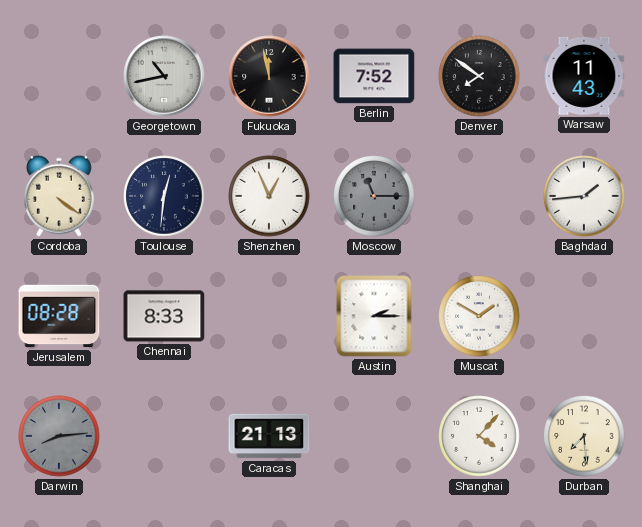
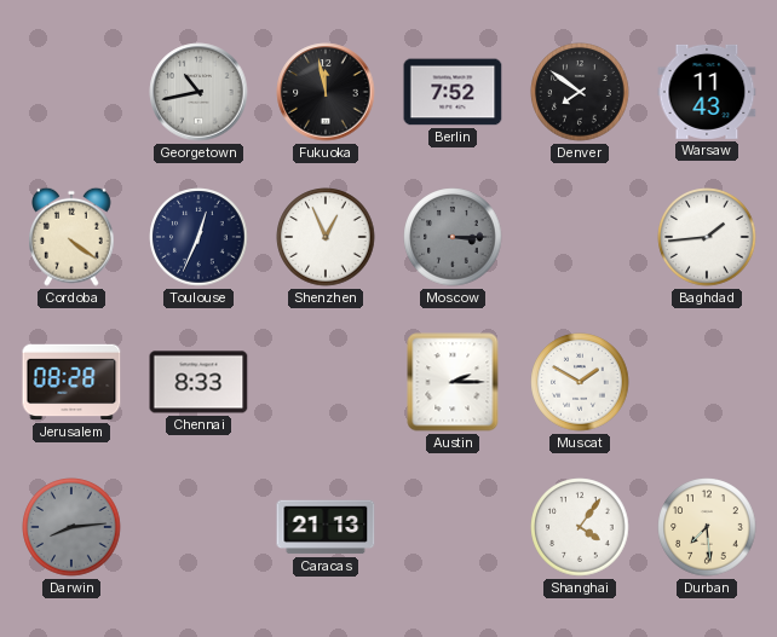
Toulouse: 12:31 -> 12:34
Moscow: 11:15 -> 3:15
Shanghai: 4:07 -> 4:06
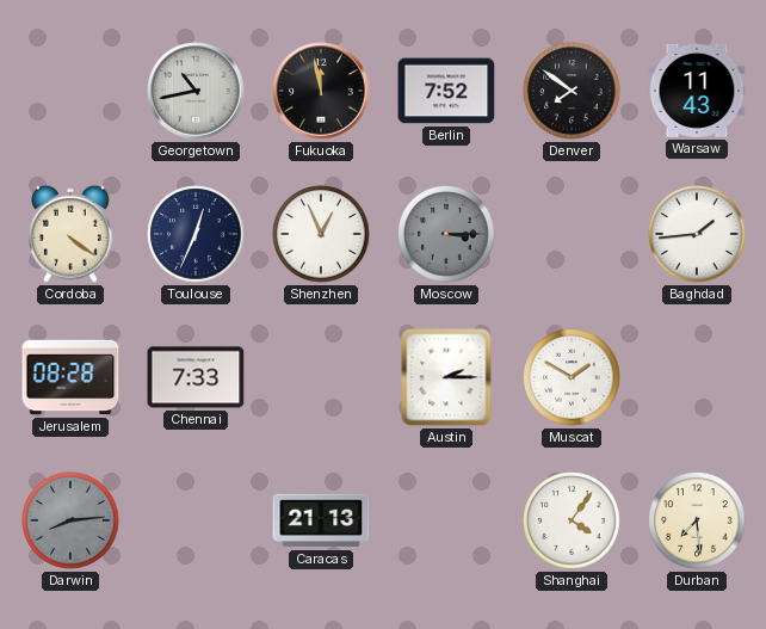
Chennai: 8:33 -> 7:33
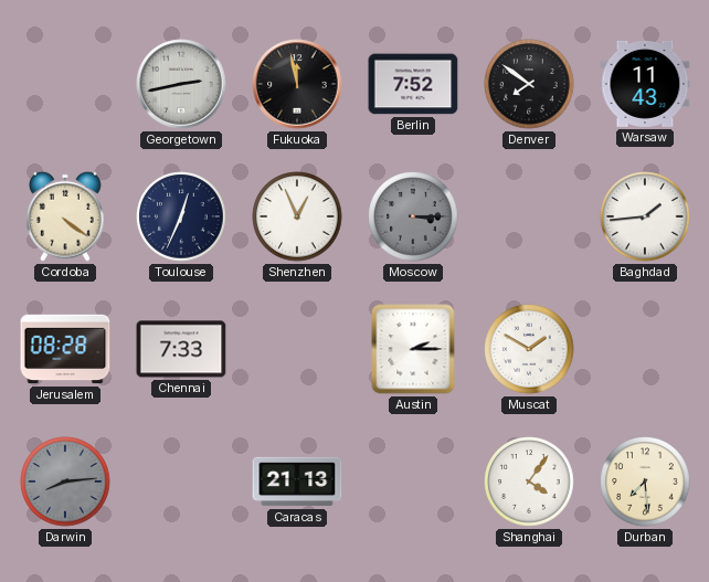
Georgetown: 10:43 -> 2:43
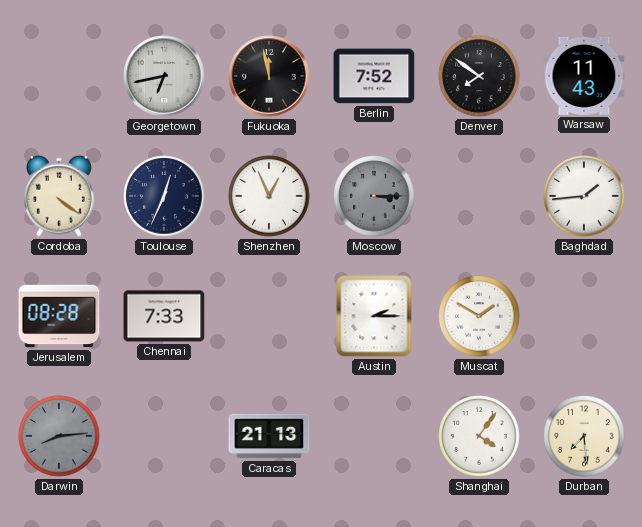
Georgetown: 2:43 -> 6:43
